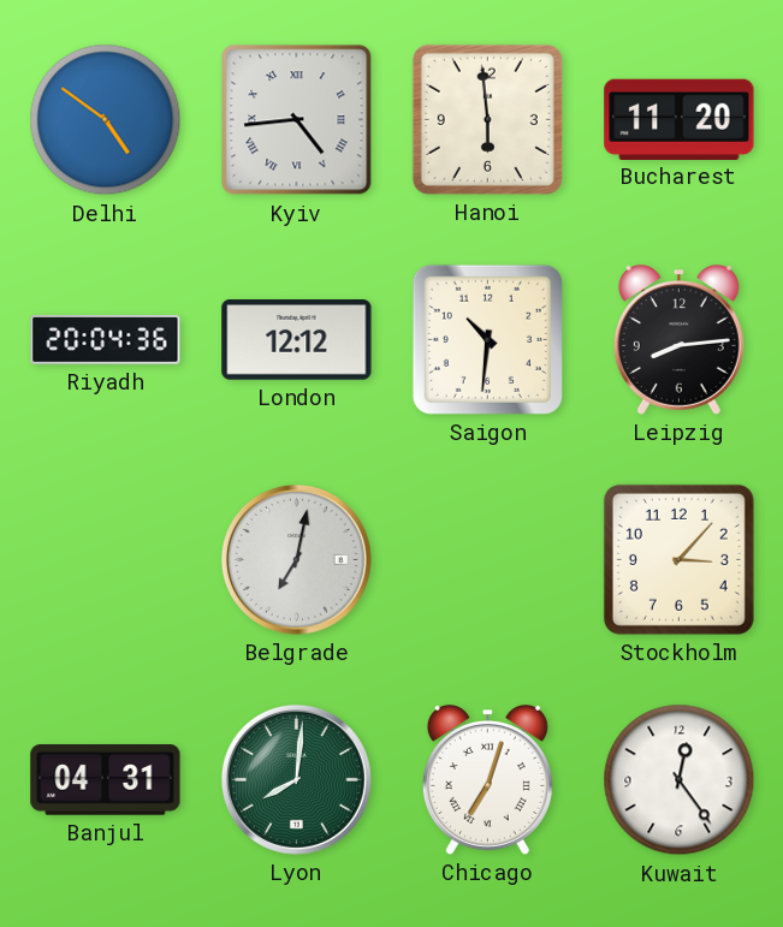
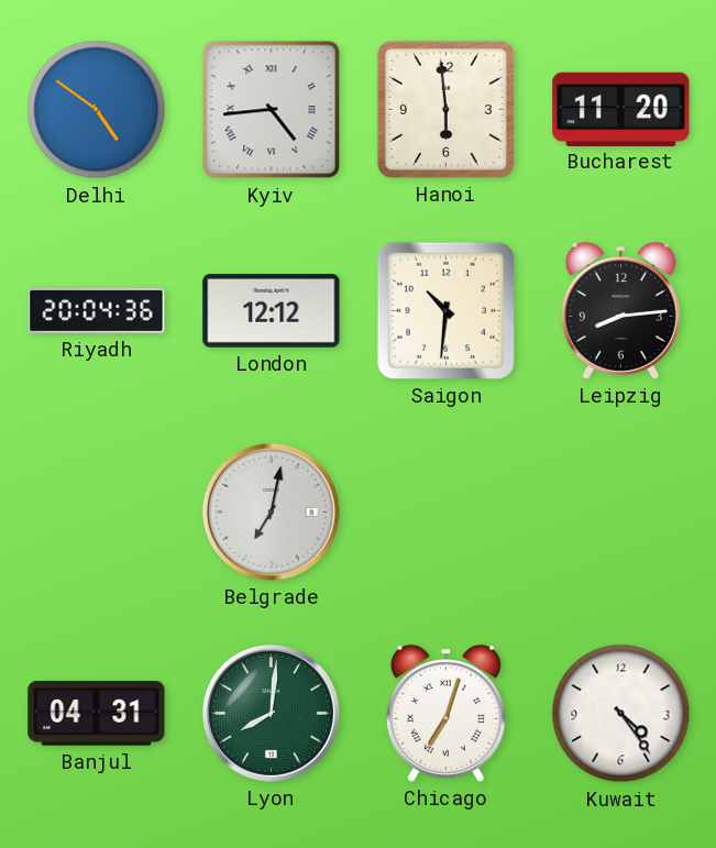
Stockholm: 3:07 -> none
Kuwait: 12:24 -> 4:24
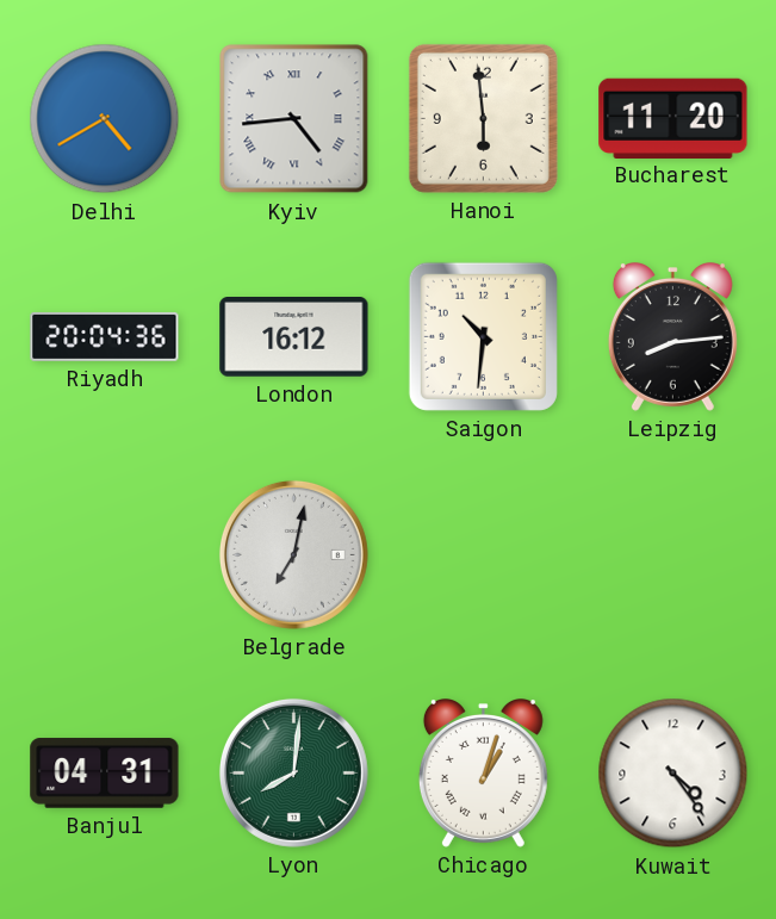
Delhi: 4:51 -> 4:40
London: 12:12 -> 16:12
Chicago: 7:03 -> 1:03
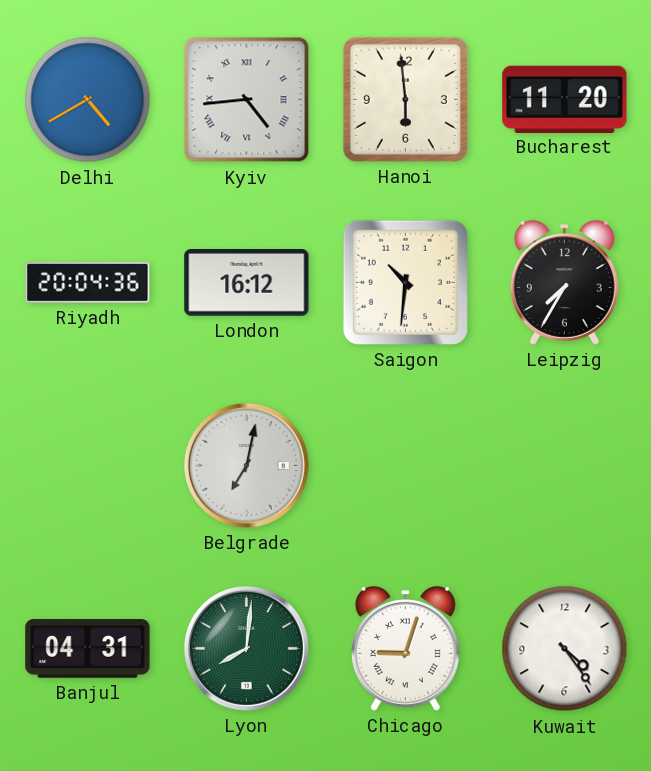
Leipzig: 8:14 -> 7:35
Chicago: 1:03 -> 9:03
